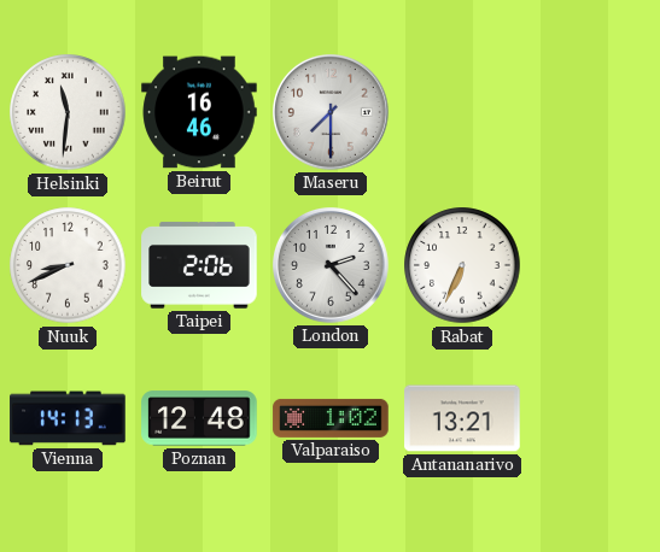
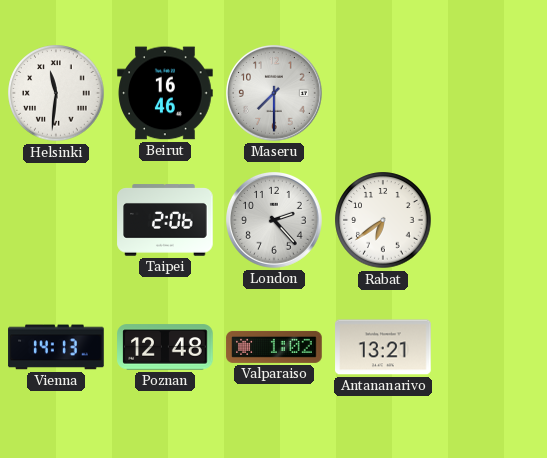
Nuuk: 8:41 -> none
Rabat: 6:34 -> 6:39
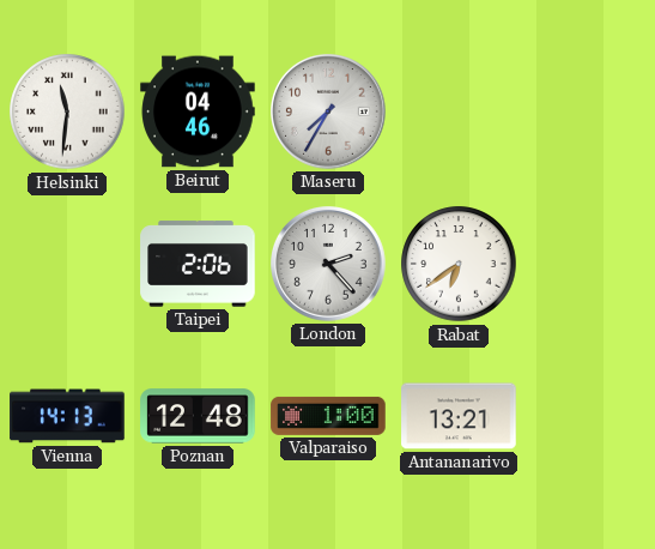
Beirut: 16:46 -> 04:46
Maseru: 7:30 -> 7:35
Valparaiso: 1:02 -> 1:00
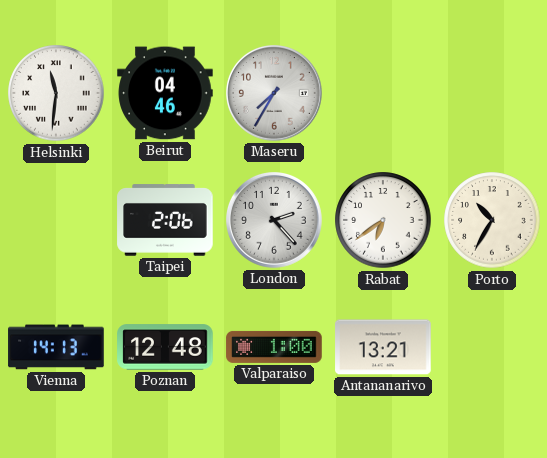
Porto: none -> 10:35
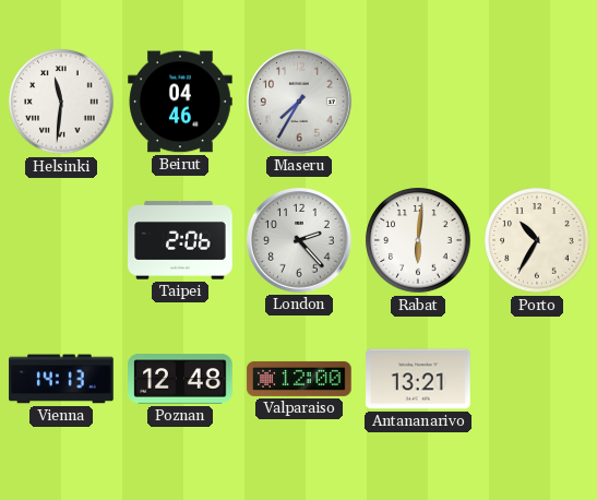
Rabat: 6:39 -> 6:01
Valparaiso: 1:00 -> 12:00
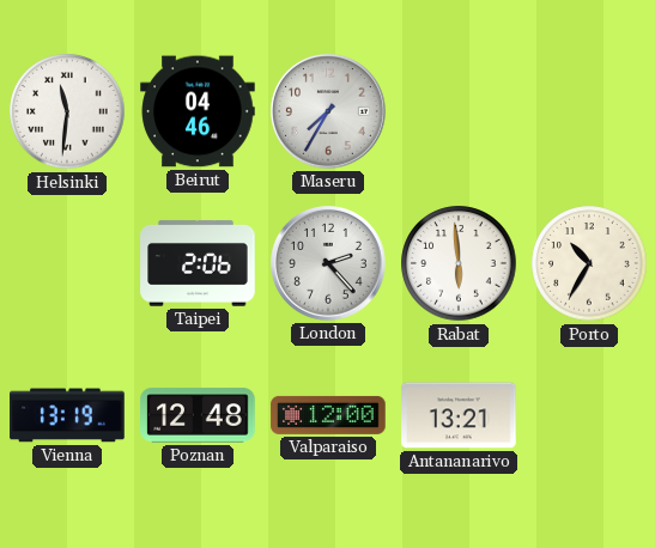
Rabat: 6:01 -> 5:59
Vienna: 14:13 -> 13:19
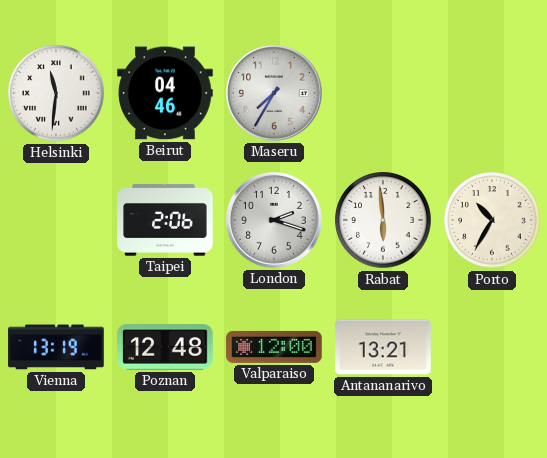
London: 2:23 -> 2:18
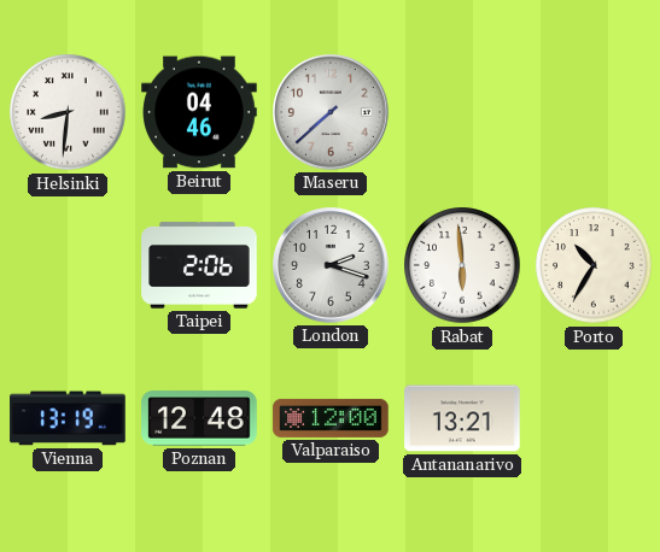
Helsinki: 11:31 -> 8:31
Maseru: 7:35 -> 7:38
